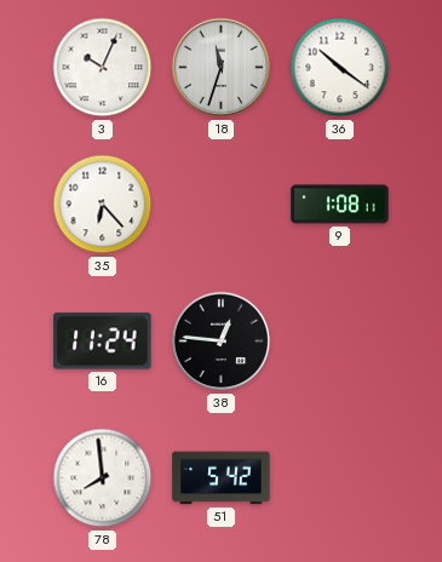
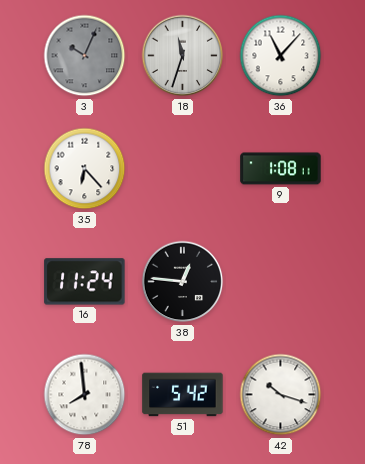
3 dial: white -> grey
36: 10:21 -> 11:07
42: none -> 10:18
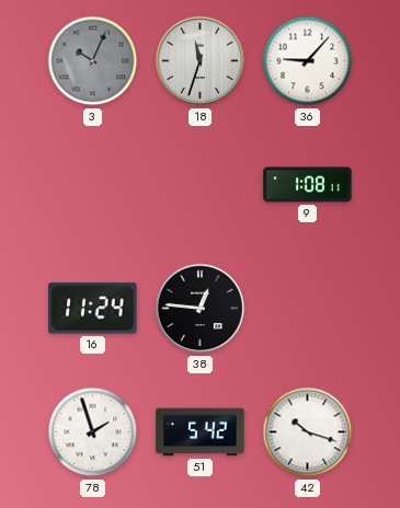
36: 11:07 -> 9:07
35: 6:23 -> none
78: 7:59 -> 1:57
